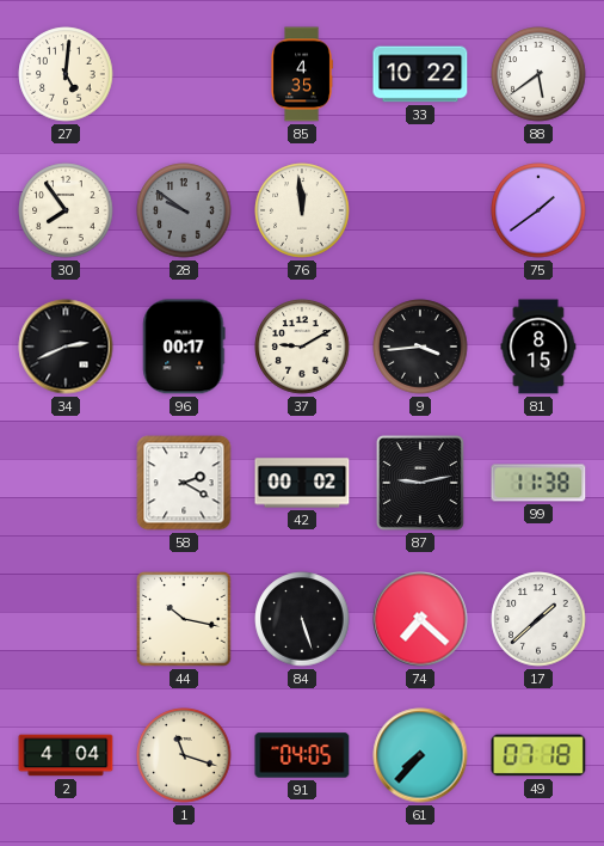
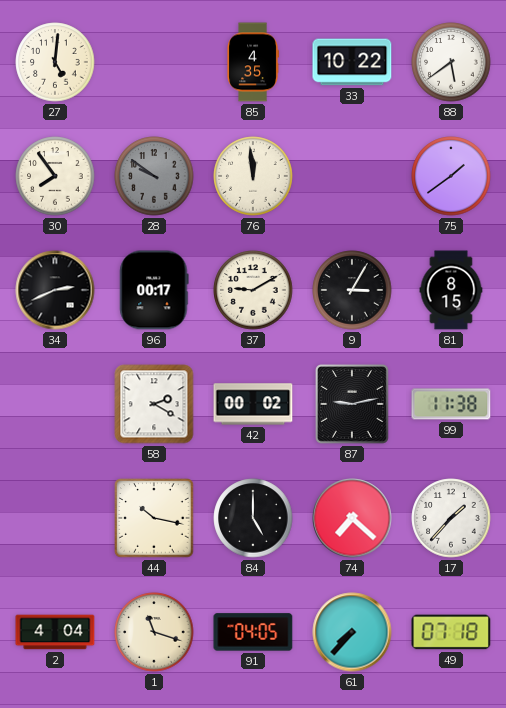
9: 3:44 -> 3:05
84: 5:27 -> 5:00
17: 1:38 -> 1:37
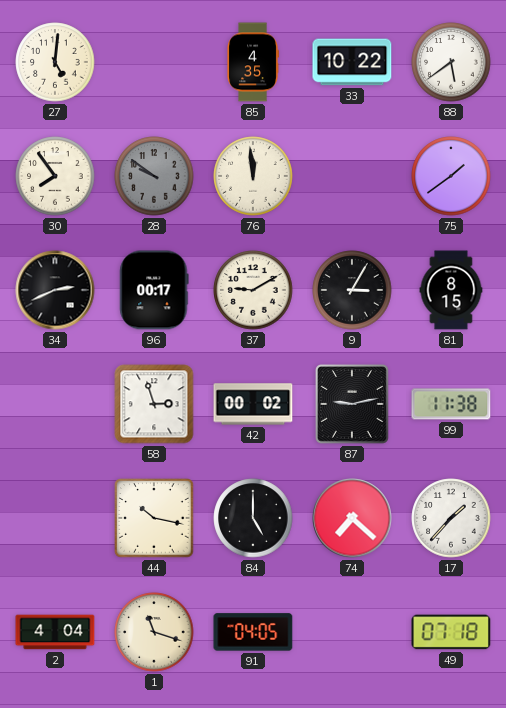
58: 2:20 -> 2:57
61: 7:37 -> none
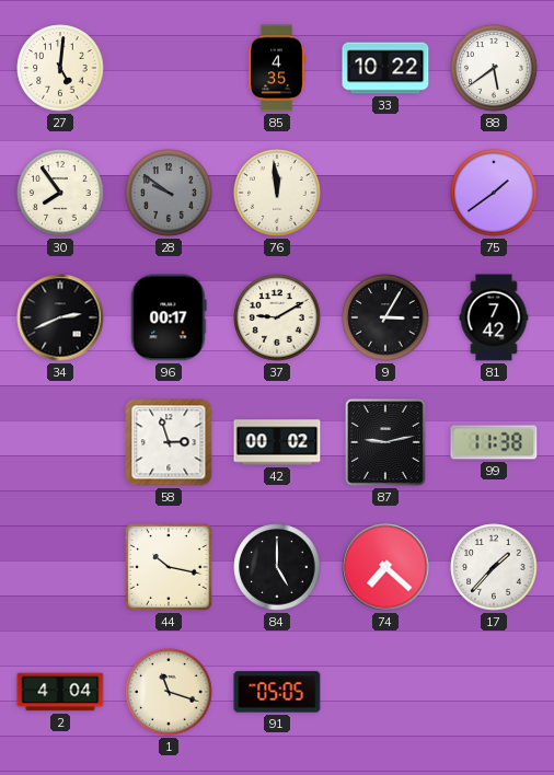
81: 8:15 -> 7:42
91: 04:05 -> 05:05
49: 07:18 -> none
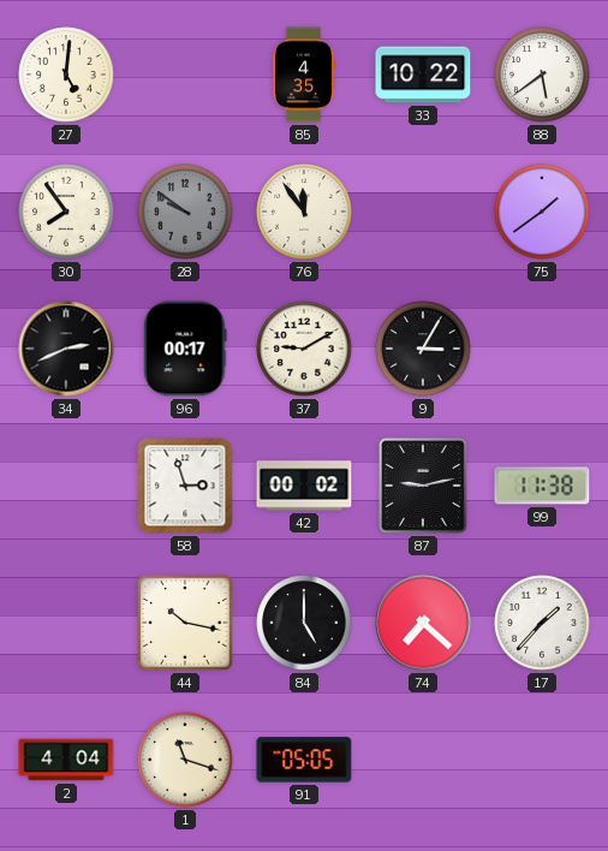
76: 11:59 -> 11:54
81: 7:42 -> none
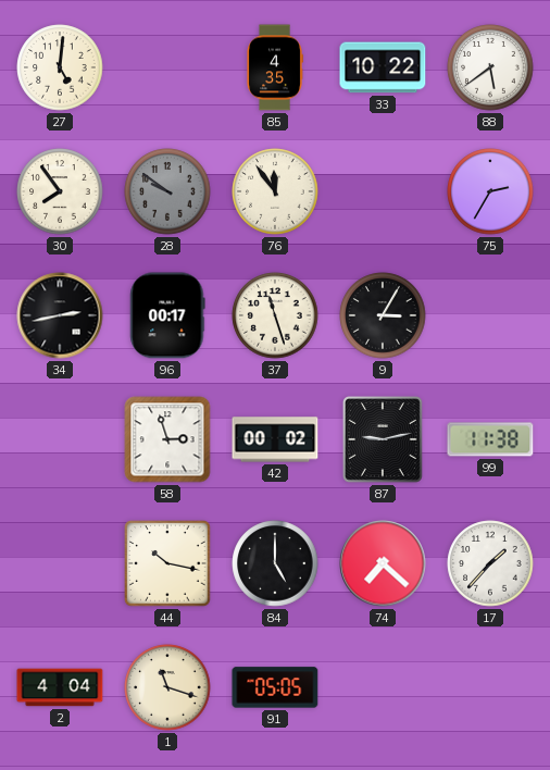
75: 1:39 -> 2:35
34: 2:41 -> 2:43
37: 9:10 -> 11:27
